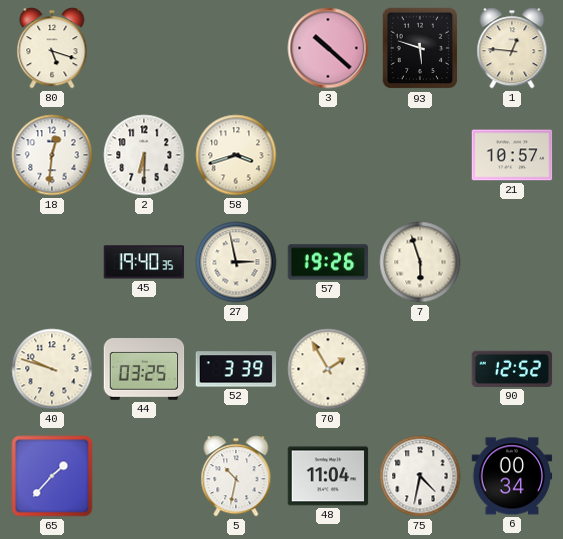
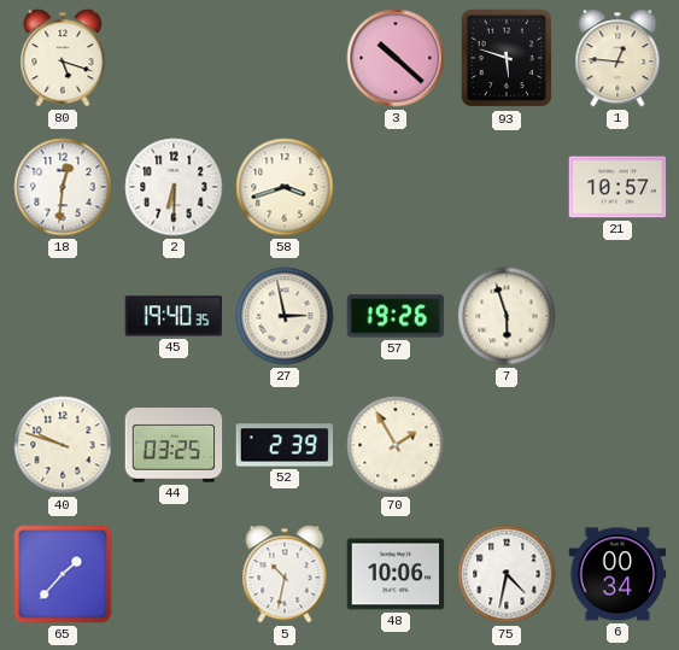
52: 3:39 -> 2:39
90: 12:52 -> none
48: 11:04 -> 10:06
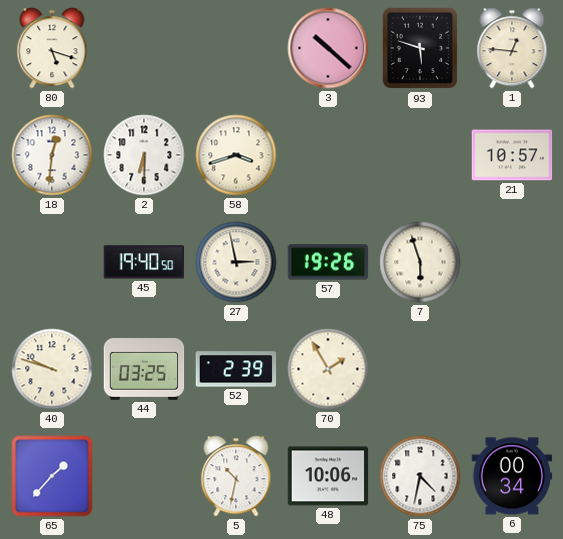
45: 19:40:35 -> 19:40:50
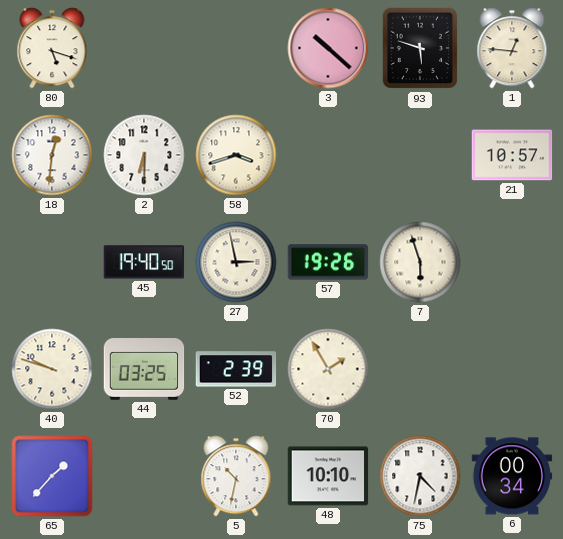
48: 10:06 -> 10:10
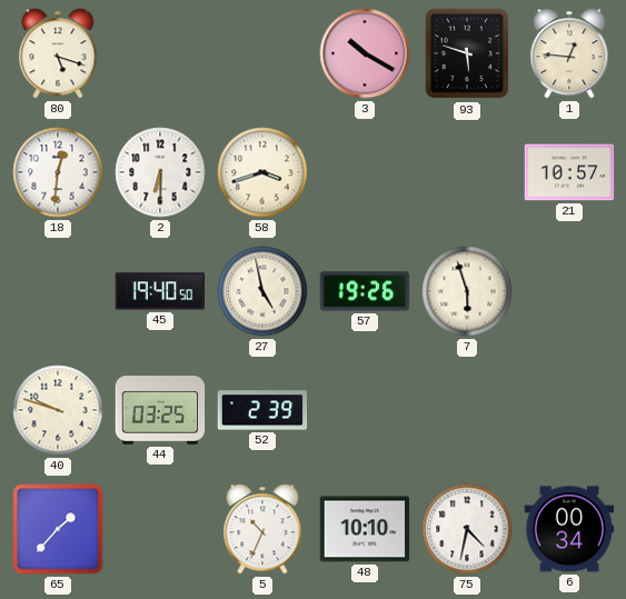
3: 10:22 -> 10:20
27: 2:58 -> 4:58
70: 1:55 -> none
5: 10:32 -> 10:34
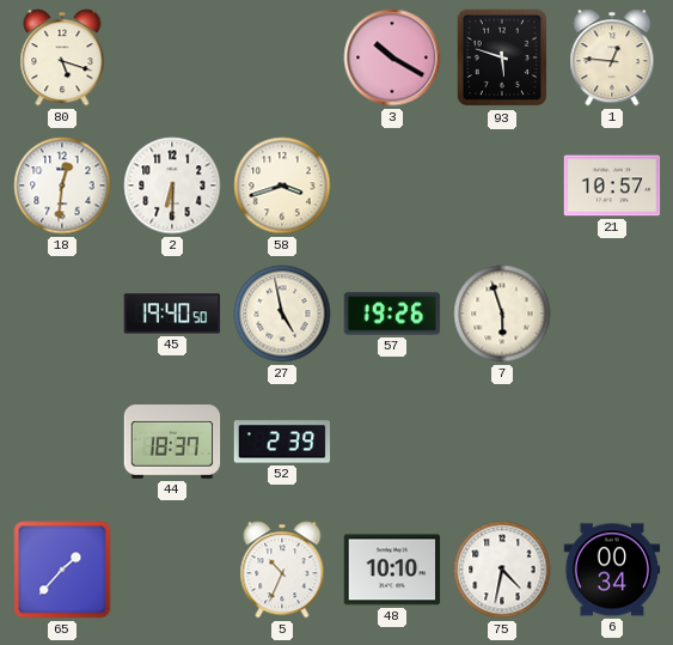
40: 9:48 -> none
44: 03:25 -> 18:37
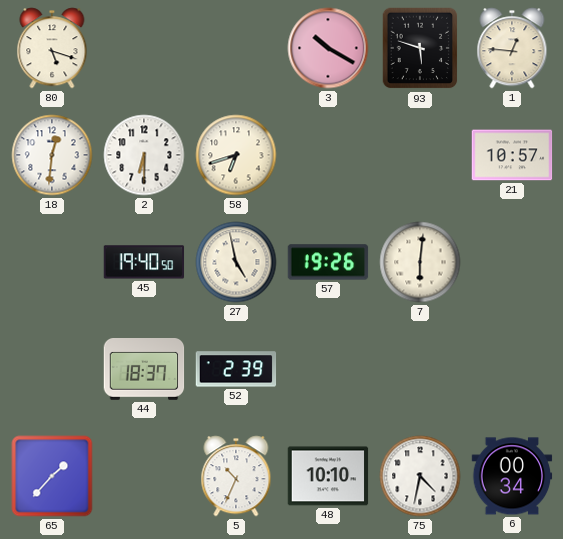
58: 3:42 -> 6:42
7: 5:57 -> 6:01
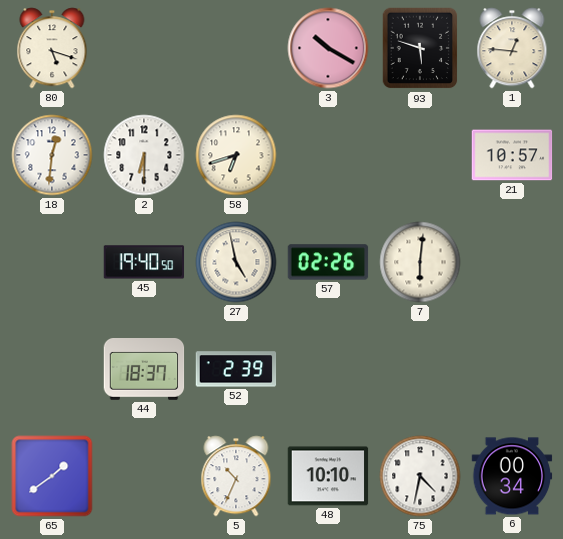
57: 19:26 -> 02:26
65: 1:37 -> 1:39
